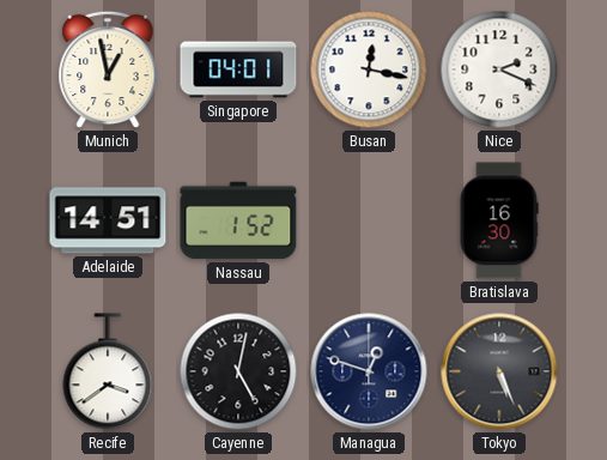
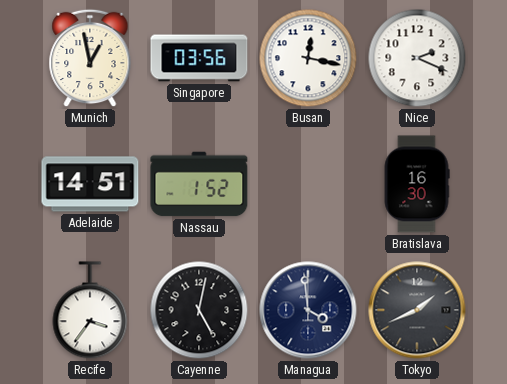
Singapore: 04:01 -> 03:56
Recife: 3:39 -> 3:36
Managua: 12:48 -> 3:59
Tokyo: 5:26 -> 1:41
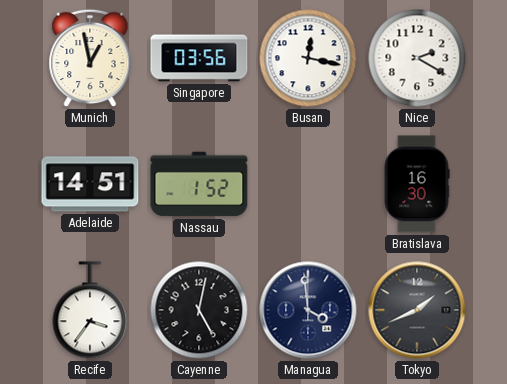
Nice: 2:19 -> 2:20
